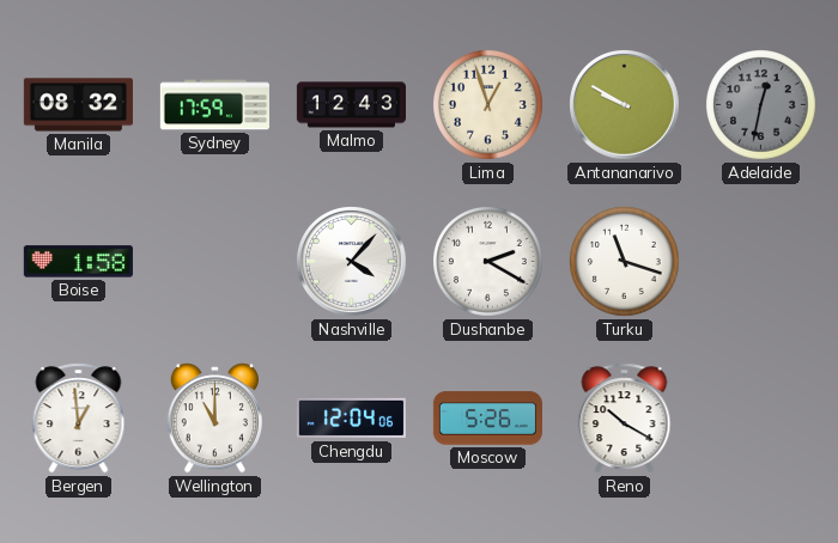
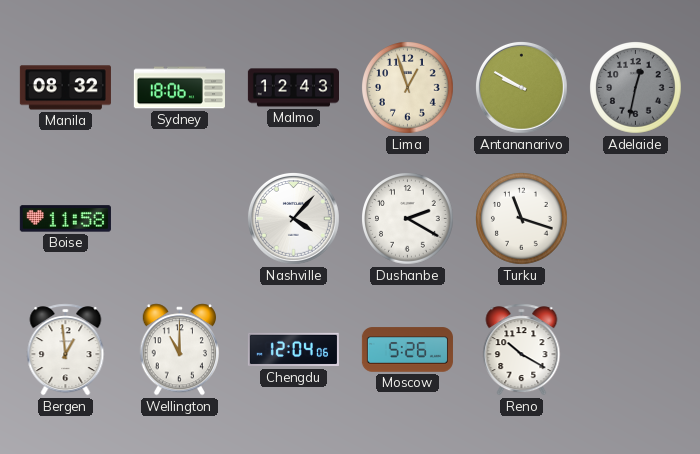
Sydney: 17:59 -> 18:06
Boise: 1:58 -> 11:58
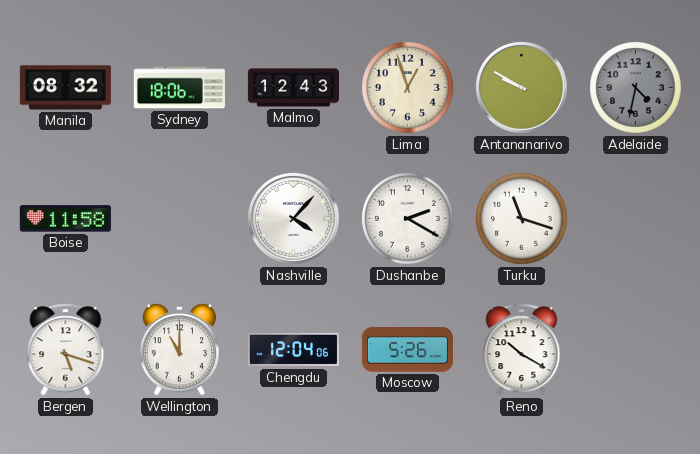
Adelaide: 12:32 -> 4:32
Bergen: 12:59 -> 5:18
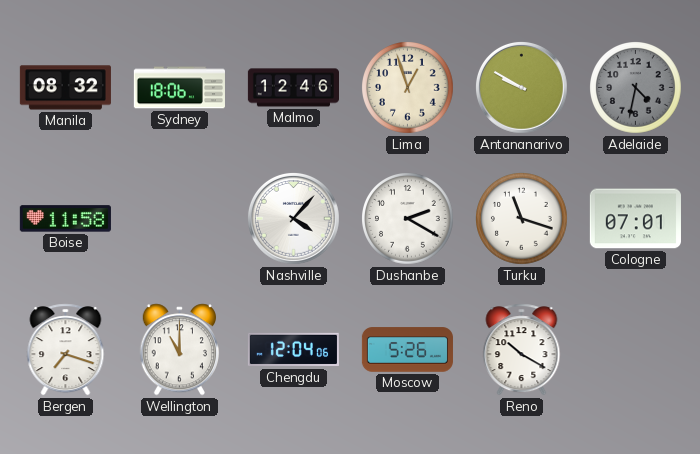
Malmo: 12:43 -> 12:46
Cologne: none -> 07:01
Bergen: 5:18 -> 7:18
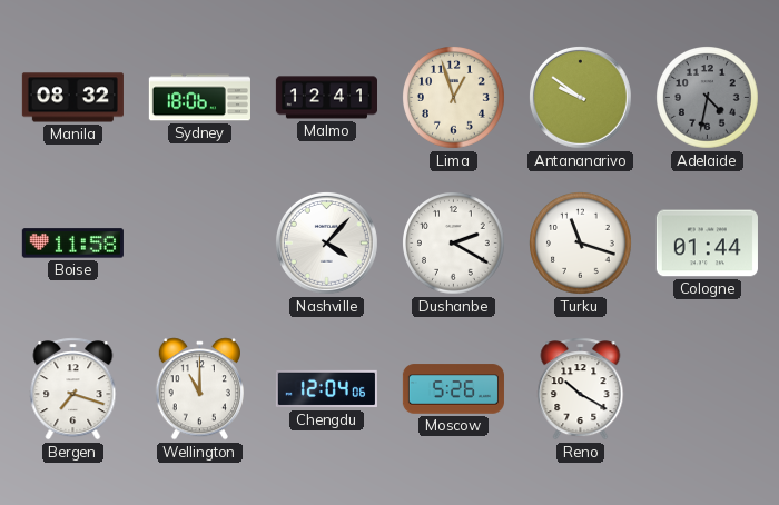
Malmo: 12:46 -> 12:41
Antananarivo: 9:50 -> 9:51
Cologne: 07:01 -> 01:44
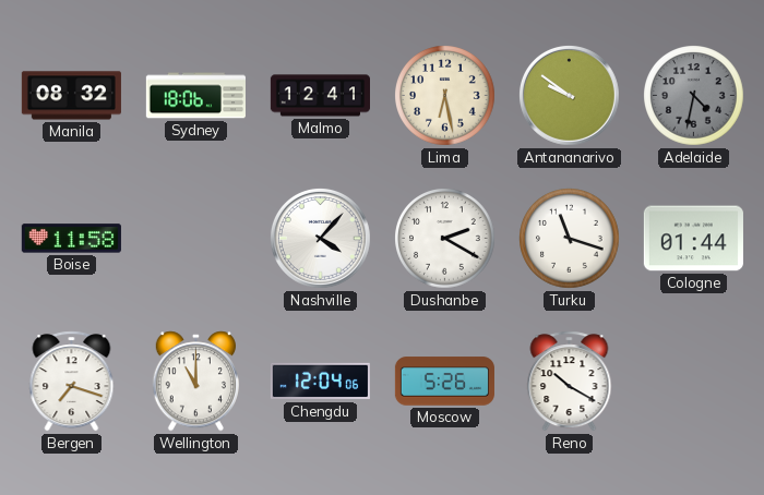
Lima: 12:57 -> 6:28
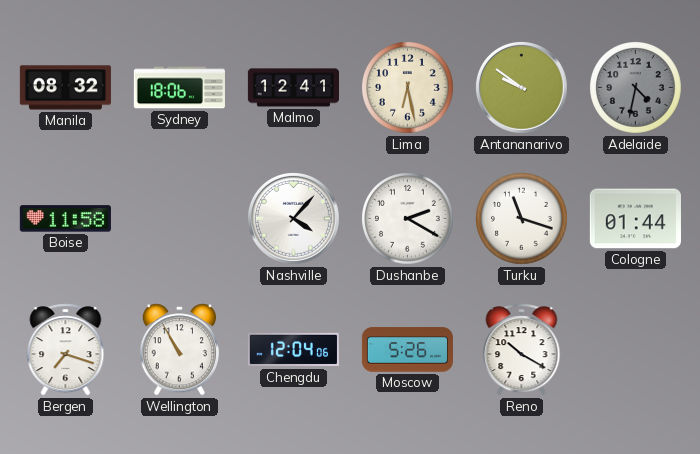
Wellington: 11:00 -> 10:55
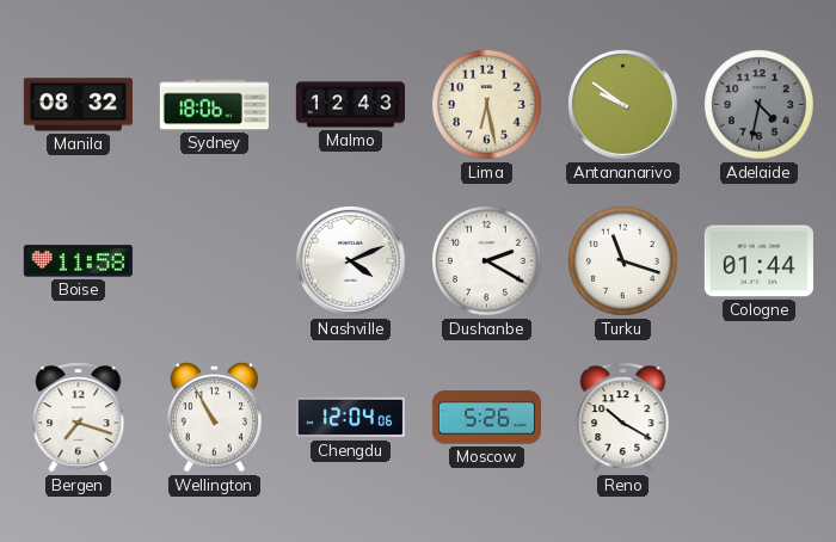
Malmo: 12:41 -> 12:43
Nashville: 4:07 -> 4:11
